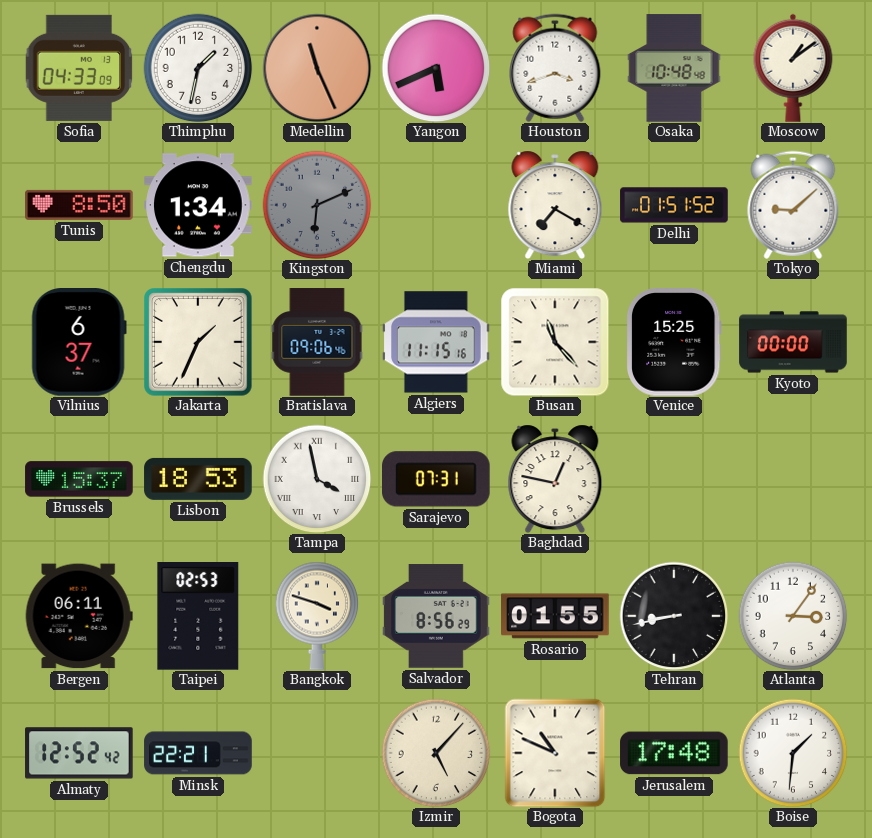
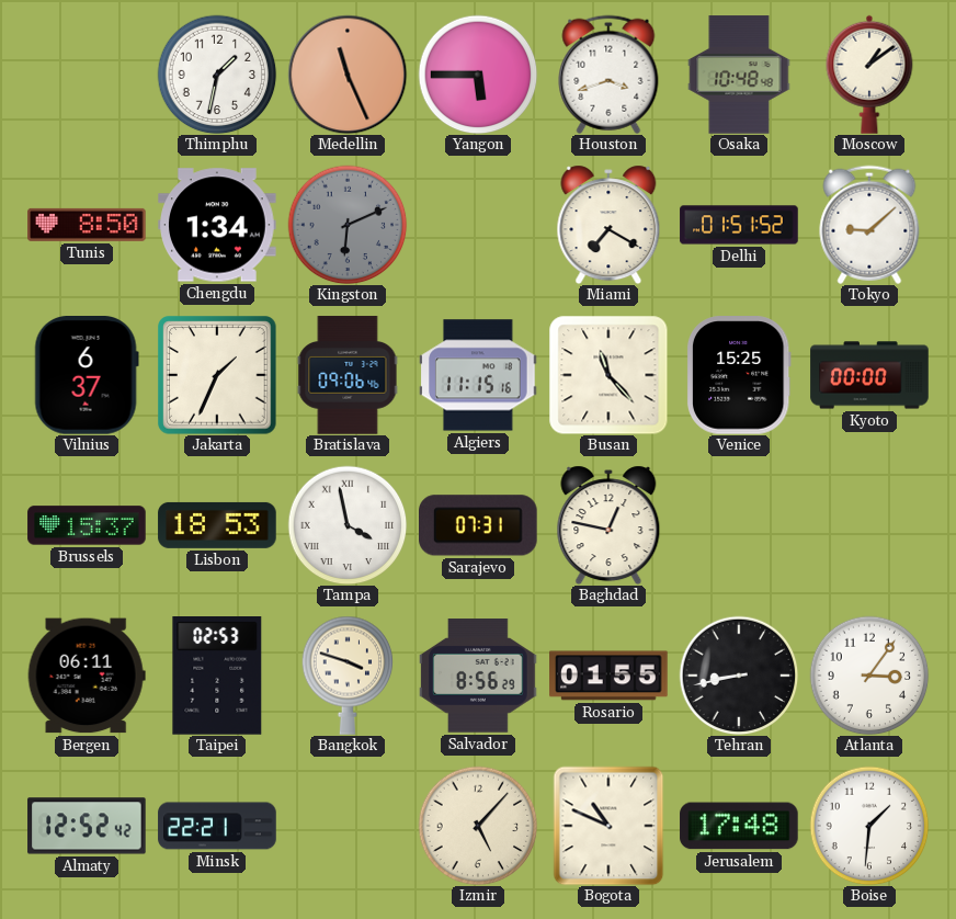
Sofia: 04:33 -> none
Yangon: 5:41 -> 5:45
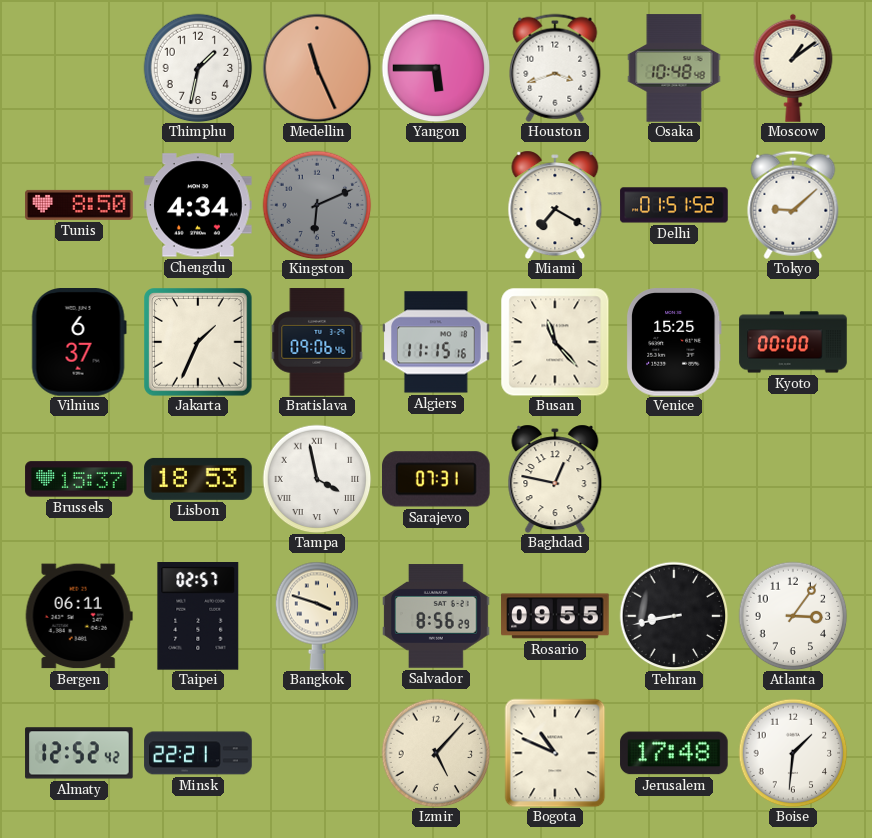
Chengdu: 1:34 -> 4:34
Taipei: 02:53 -> 02:57
Rosario: 01:55 -> 09:55
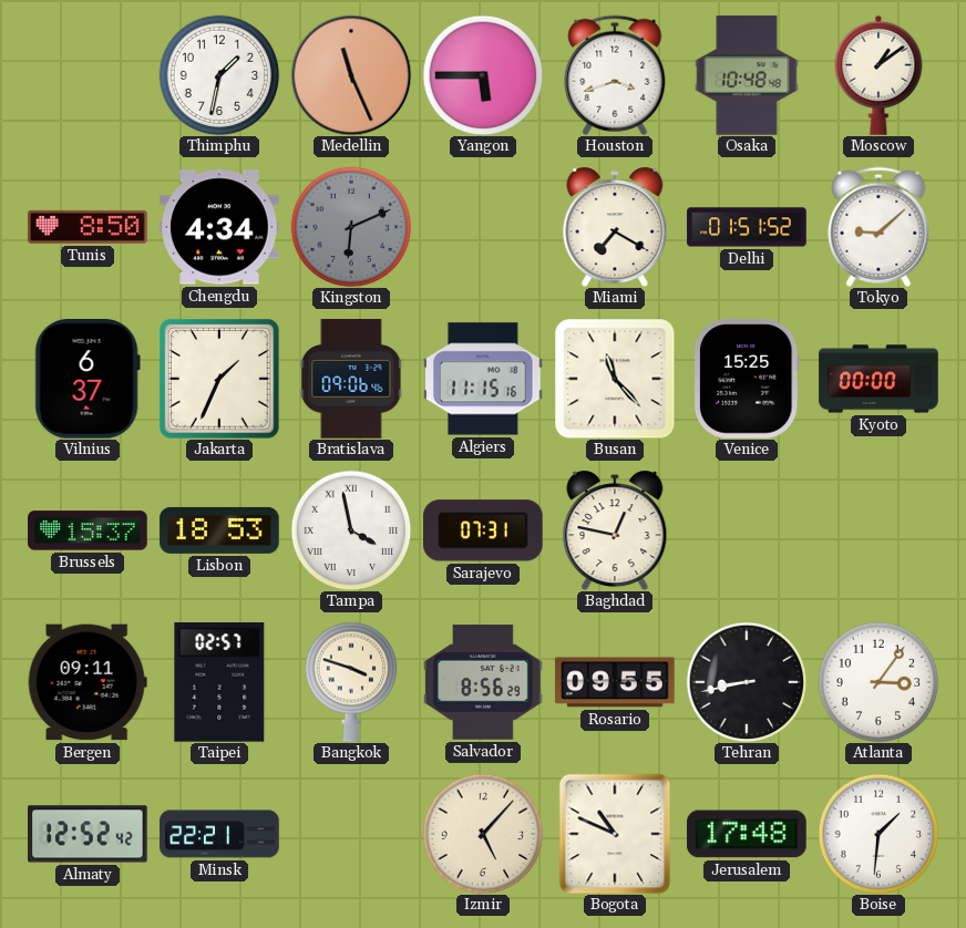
Bergen: 06:11 -> 09:11
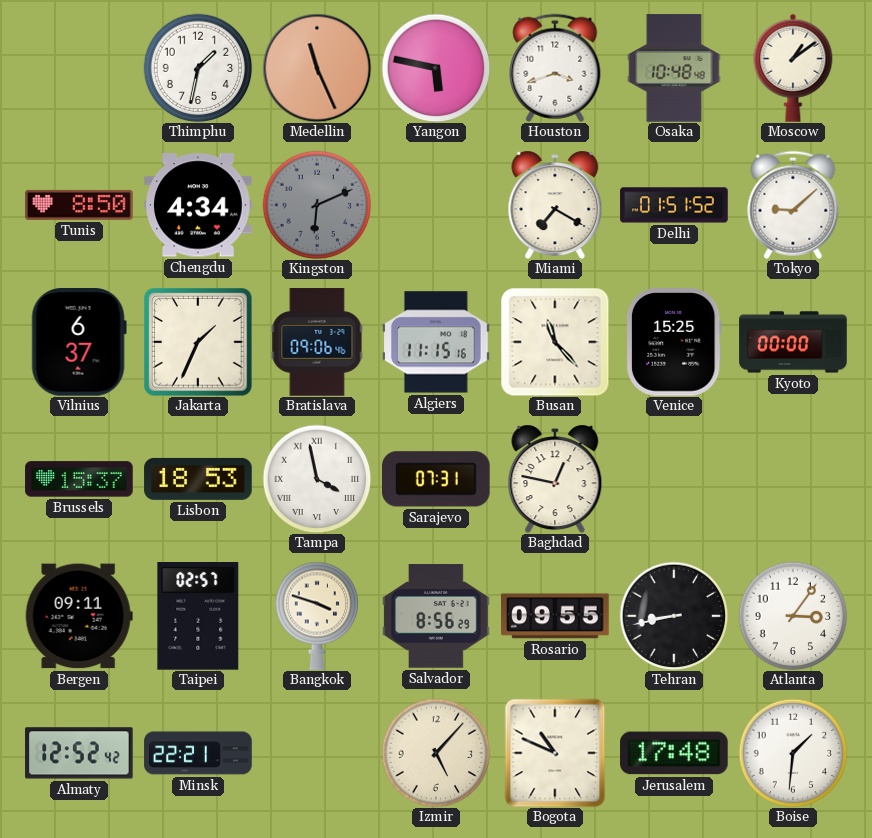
Yangon: 5:45 -> 5:47
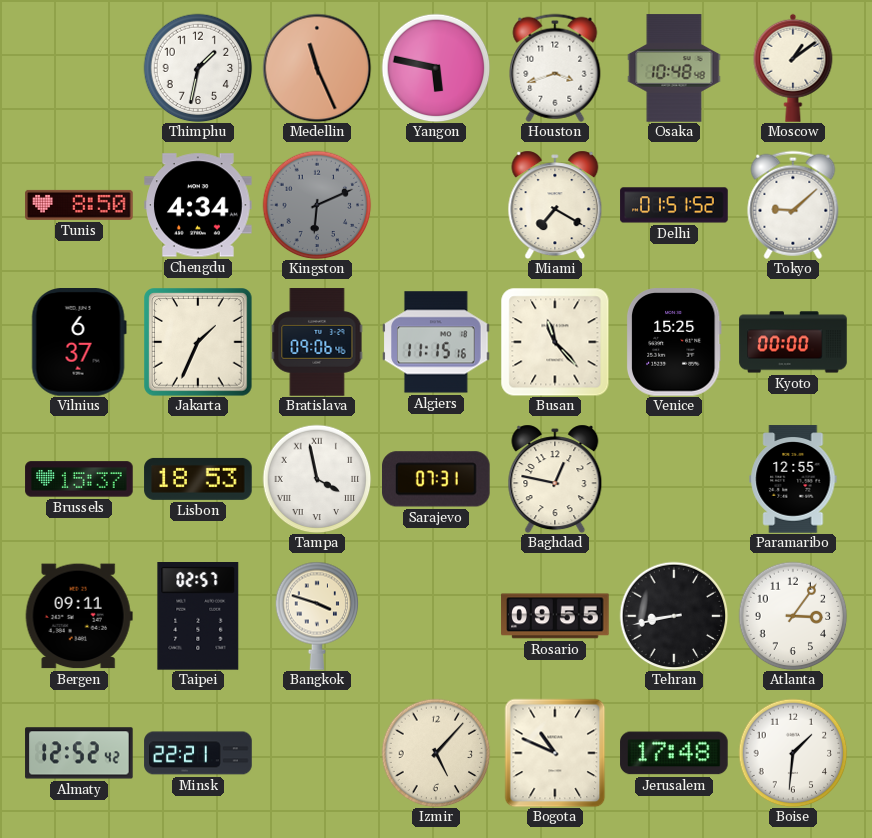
Paramaribo: none -> 12:55
Salvador: 8:56 -> none
